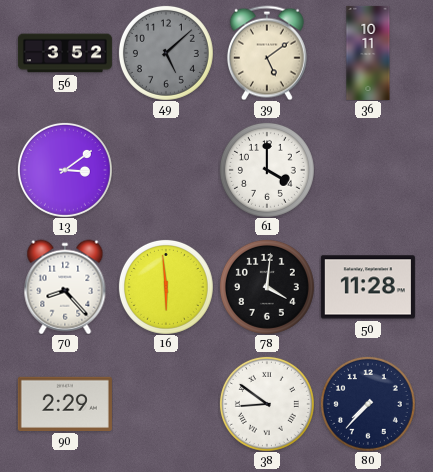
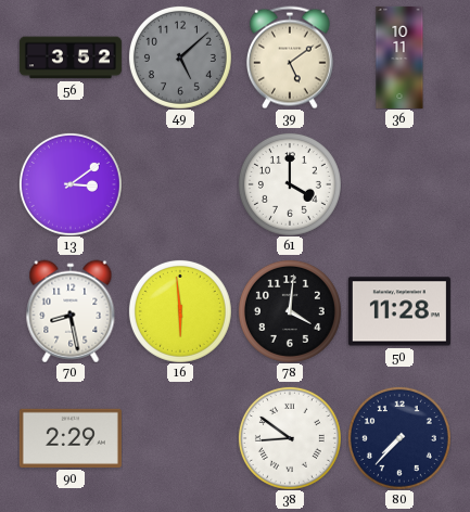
70: 8:23 -> 8:28
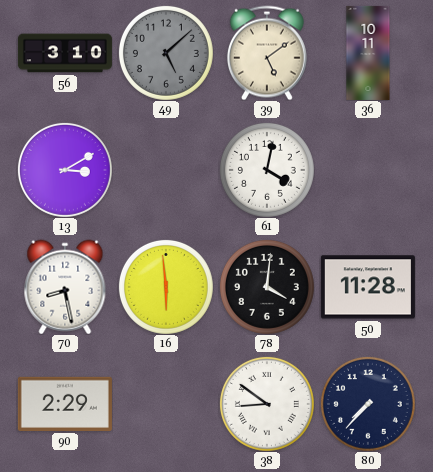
56: 3:52 -> 3:10
13: 3:09 -> 3:10
61: 4:00 -> 4:02
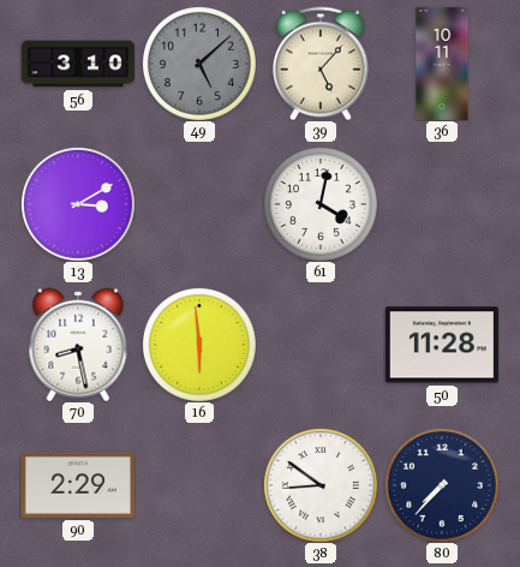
39: 5:09 -> 5:07
78: 4:01 -> none
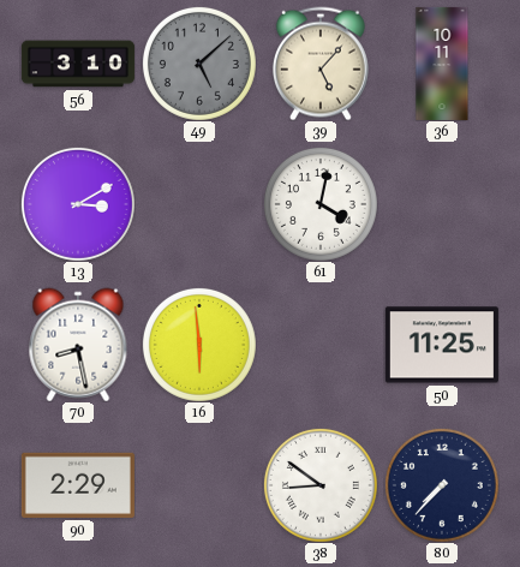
50: 11:28 -> 11:25
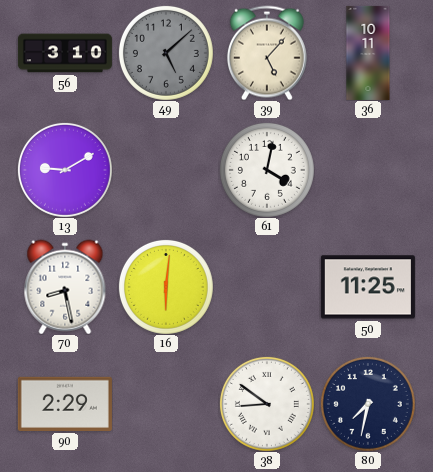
13: 3:10 -> 9:10
16: 5:59 -> 6:01
80: 7:37 -> 7:32
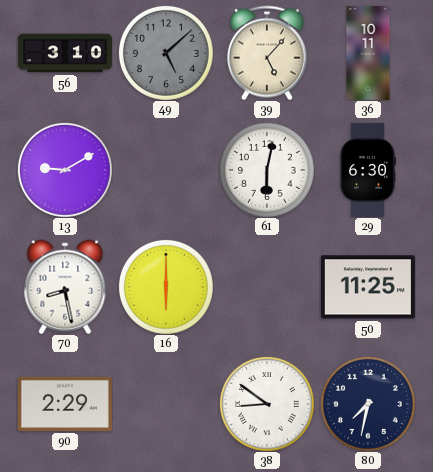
61: 4:02 -> 6:02
29: none -> 6:30
16: 6:01 -> 6:00
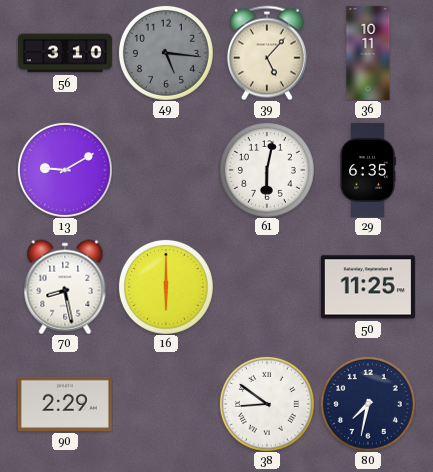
49: 5:08 -> 5:16
29: 6:30 -> 6:35
